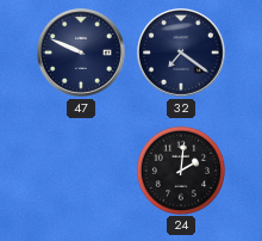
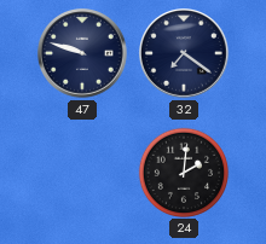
47: 9:49 -> 9:48
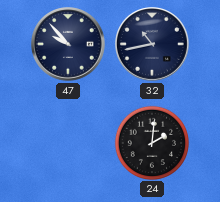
47: 9:48 -> 9:53
32: 7:21 -> 10:43
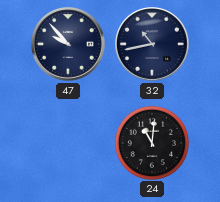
24: 2:01 -> 11:01
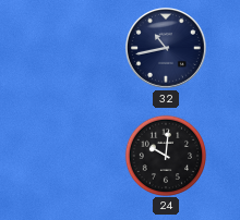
47: 9:53 -> none
24: 11:01 -> 10:01
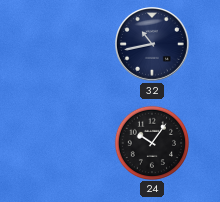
24: 10:01 -> 10:06
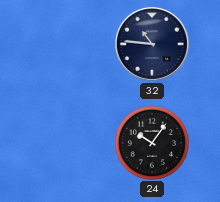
32: 10:43 -> 10:46
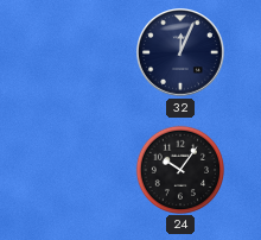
32: 10:46 -> 12:04
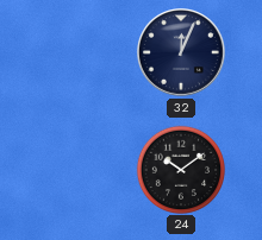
24: 10:06 -> 10:09
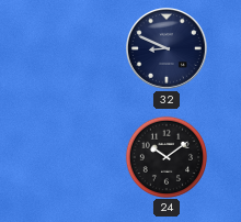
32: 12:04 -> 8:49
